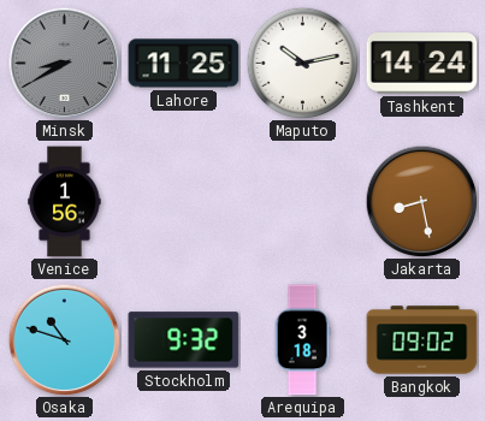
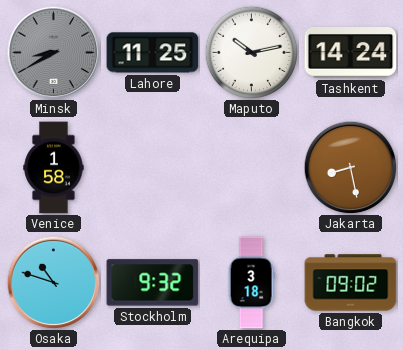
Venice: 1:56 -> 1:58
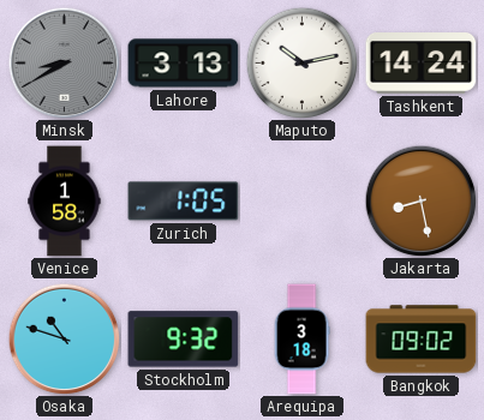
Lahore: 11:25 -> 3:13
Zurich: none -> 1:05
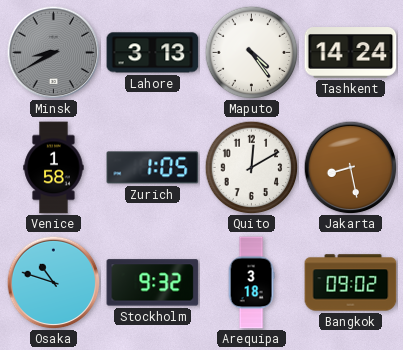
Maputo: 10:13 -> 4:24
Quito: none -> 12:10
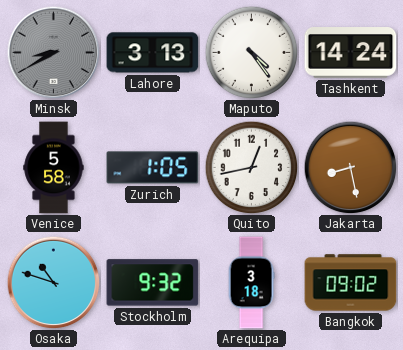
Venice: 1:58 -> 5:58
Quito: 12:10 -> 12:43
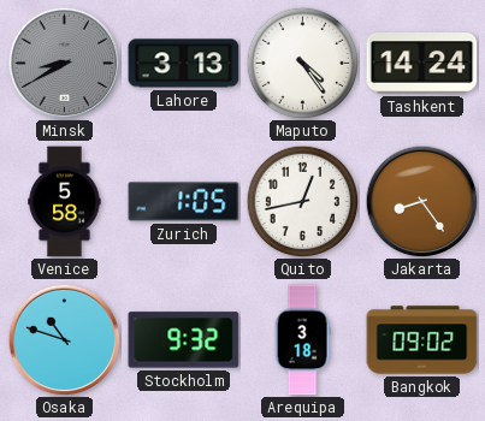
Jakarta: 8:28 -> 8:24
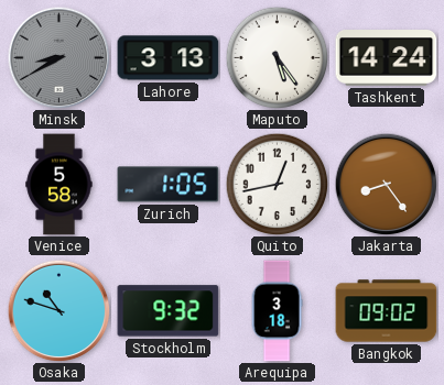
Maputo: 4:24 -> 5:24
